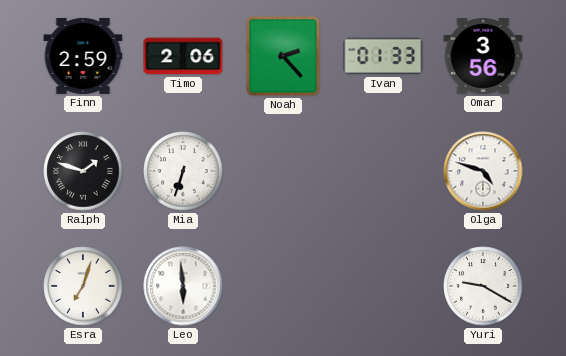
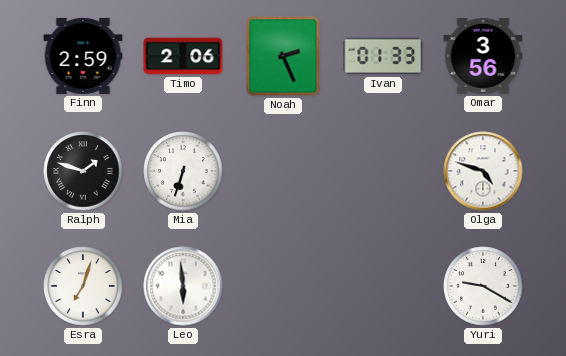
Noah: 2:23 -> 2:26
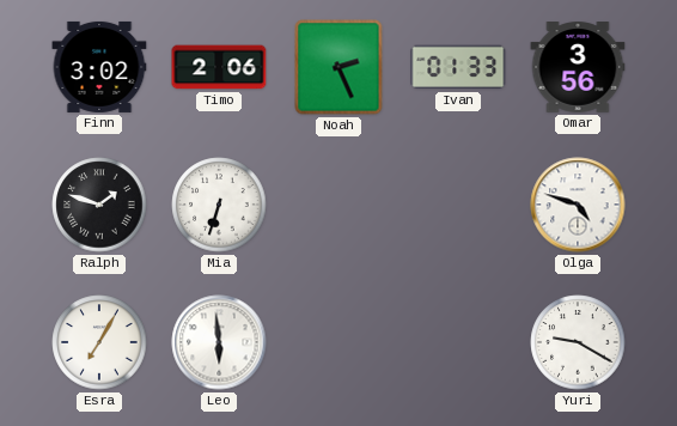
Finn: 2:59 -> 3:02
Esra: 7:03 -> 7:05
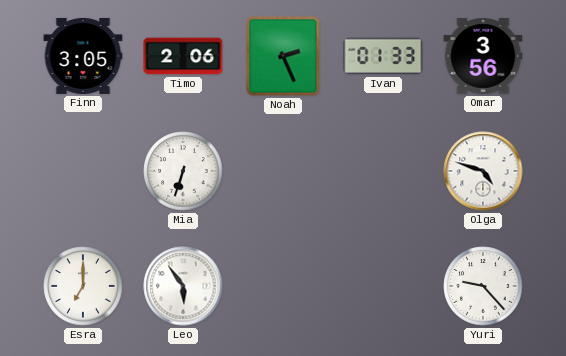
Finn: 3:02 -> 3:05
Ralph: 1:48 -> none
Esra: 7:05 -> 7:00
Leo: 5:59 -> 5:54
Yuri: 9:20 -> 9:23
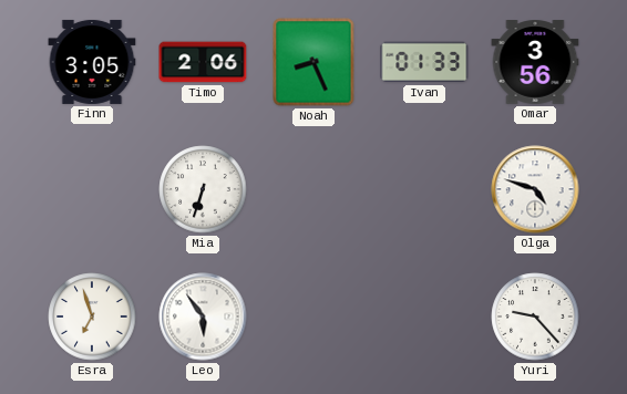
Noah: 2:26 -> 8:26
Esra: 7:00 -> 6:57
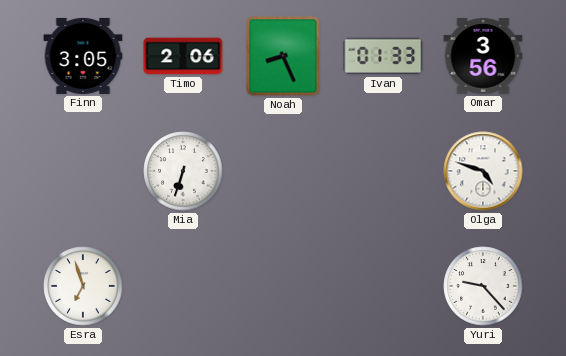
Leo: 5:54 -> none
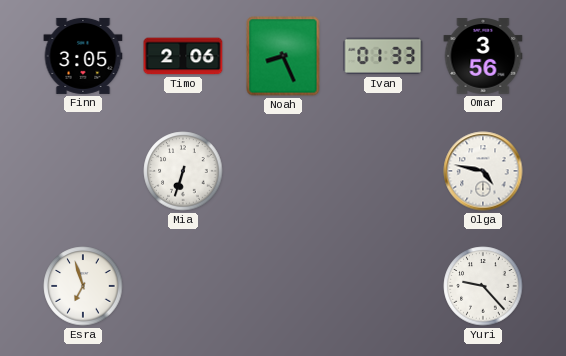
Olga: 4:48 -> 4:47
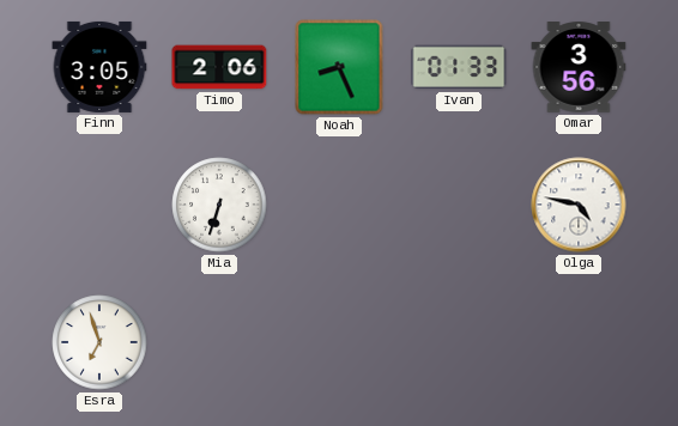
Yuri: 9:23 -> none
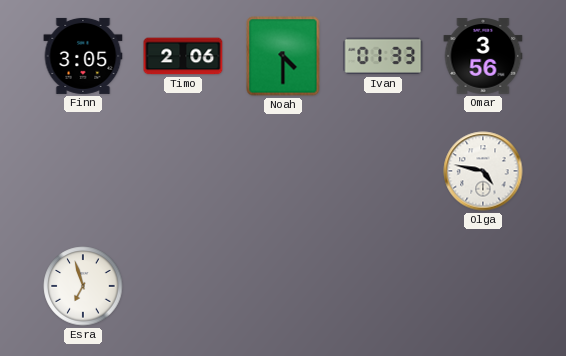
Noah: 8:26 -> 4:30
Mia: 6:33 -> none
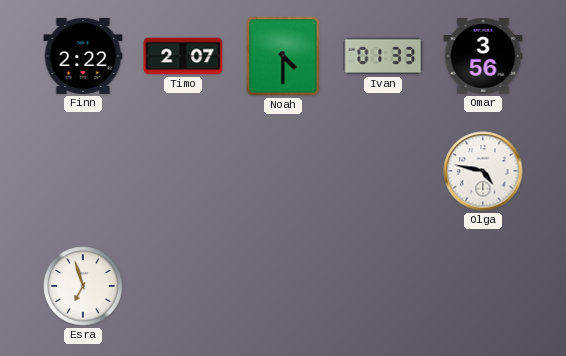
Finn: 3:05 -> 2:22
Timo: 2:06 -> 2:07
